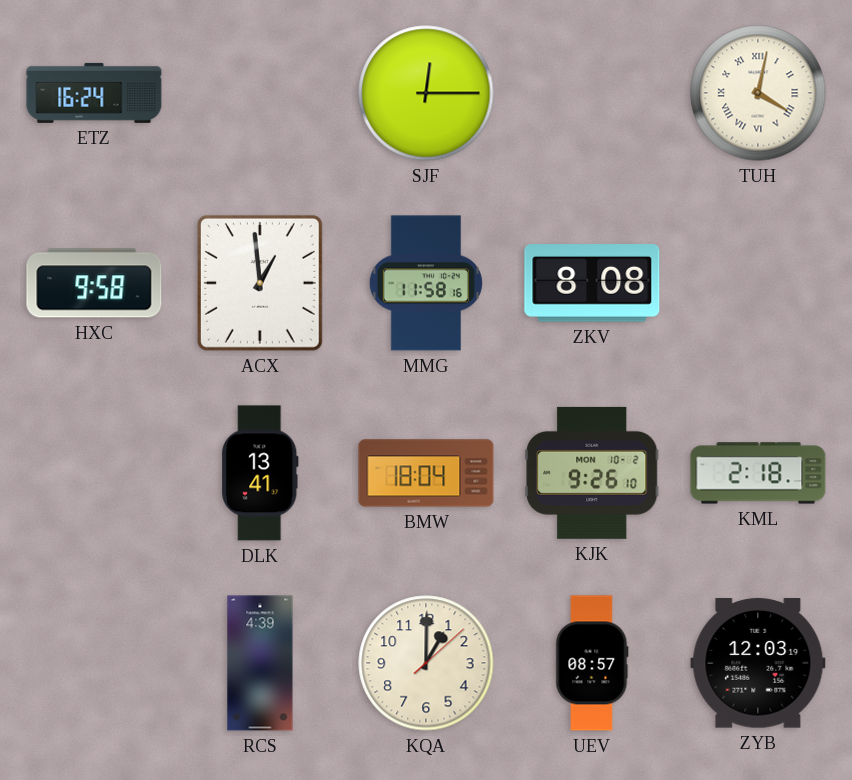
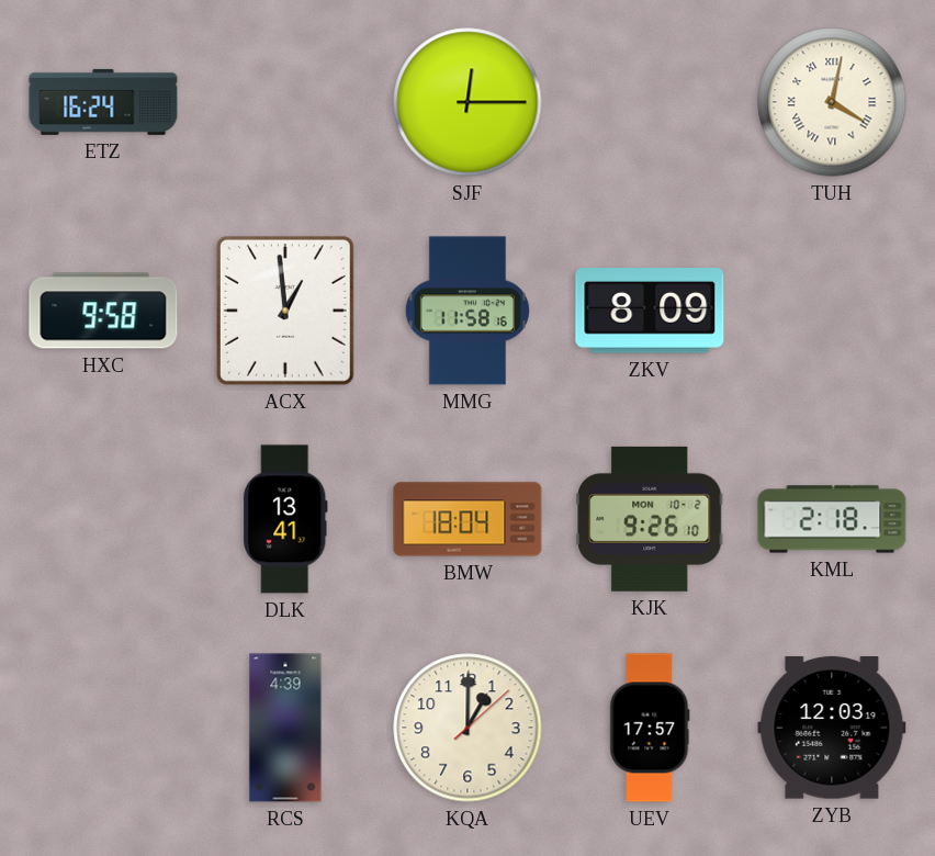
ZKV: 8:08 -> 8:09
UEV: 08:57 -> 17:57
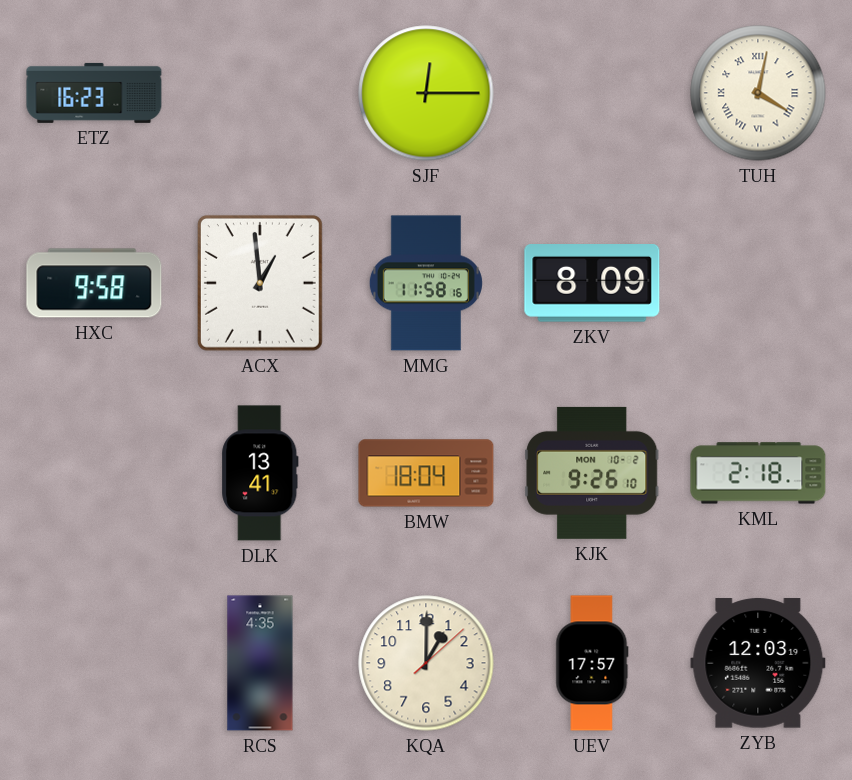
ETZ: 16:24 -> 16:23
RCS: 4:39 -> 4:35
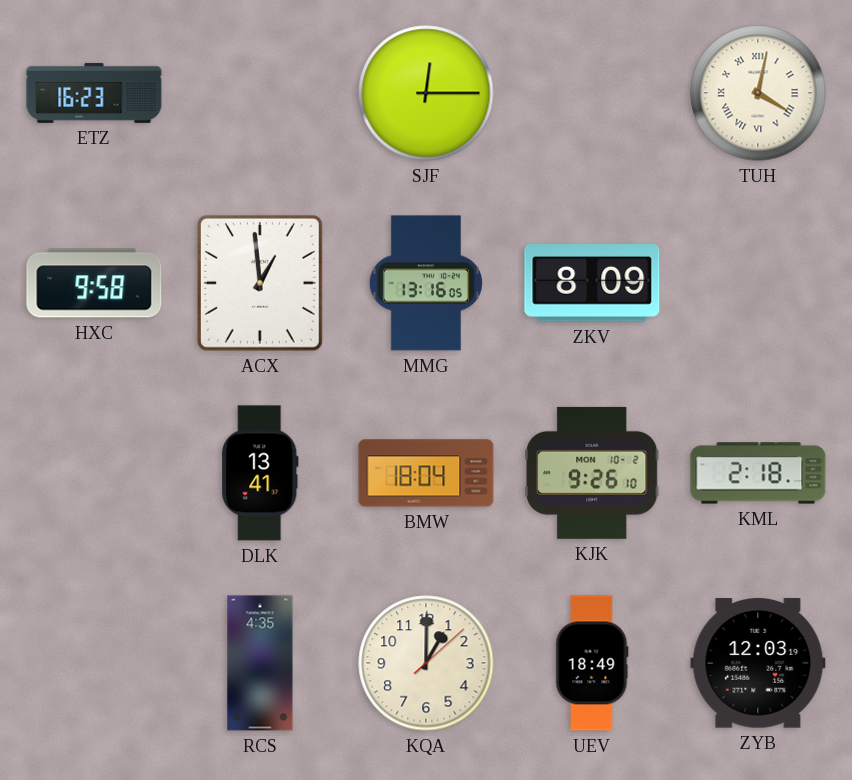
MMG: 11:58 -> 13:16
UEV: 17:57 -> 18:49
